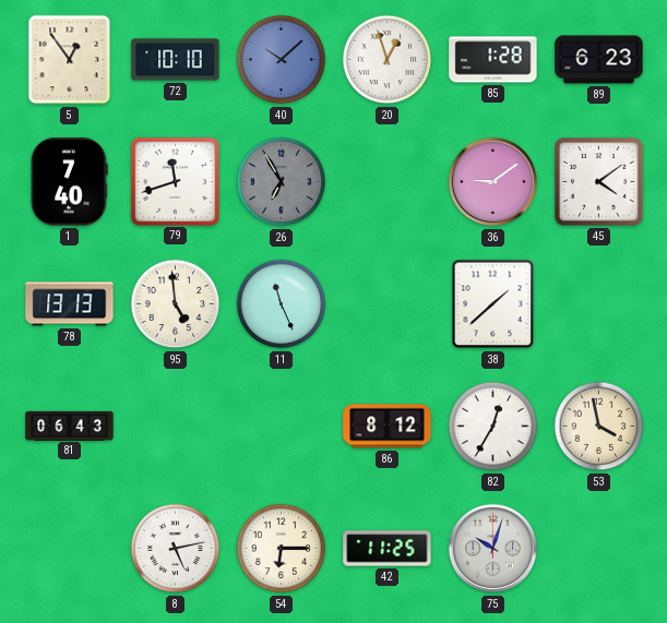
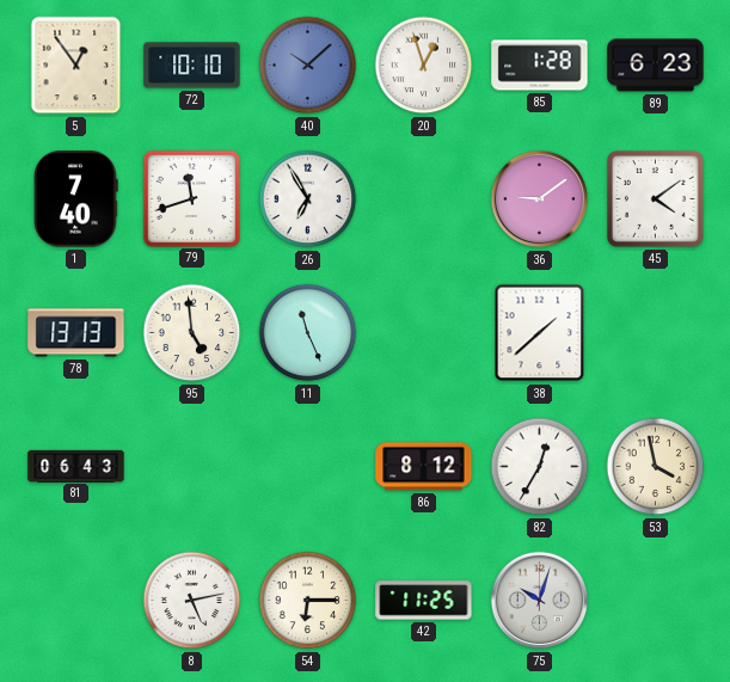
26 dial: grey -> white
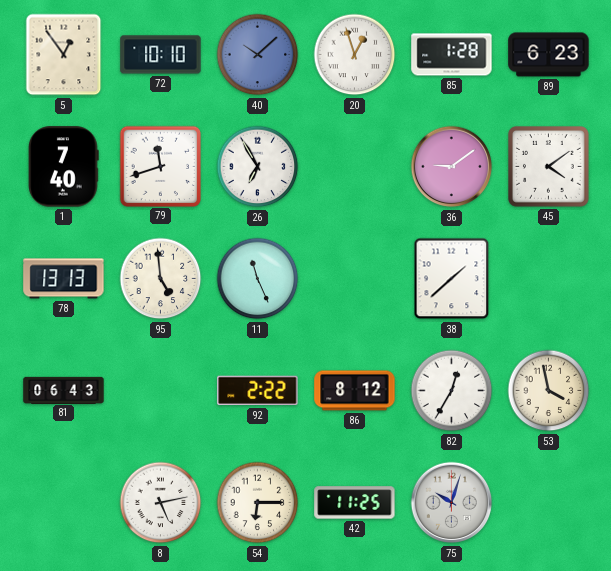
92: none -> 2:22
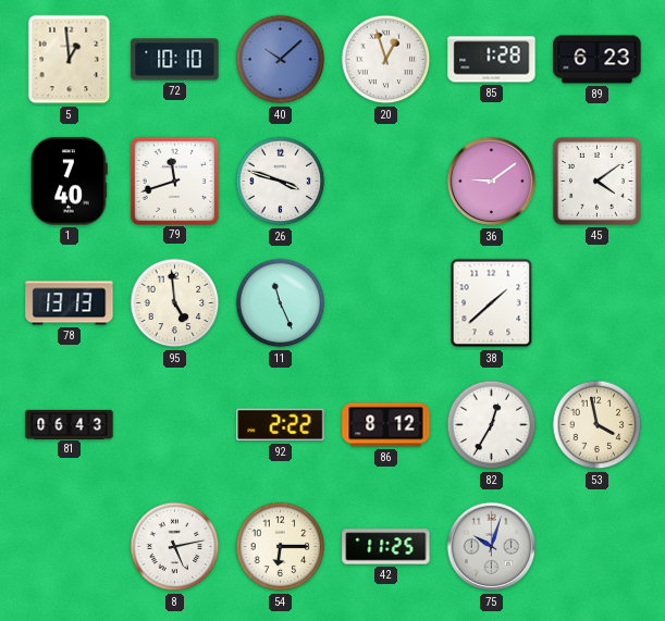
5: 12:54 -> 12:59
26: 6:55 -> 3:48
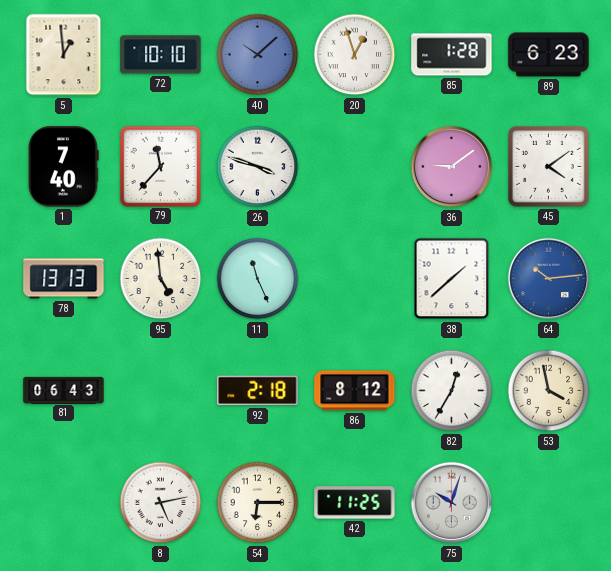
79: 11:42 -> 11:37
64: none -> 10:14
92: 2:22 -> 2:18
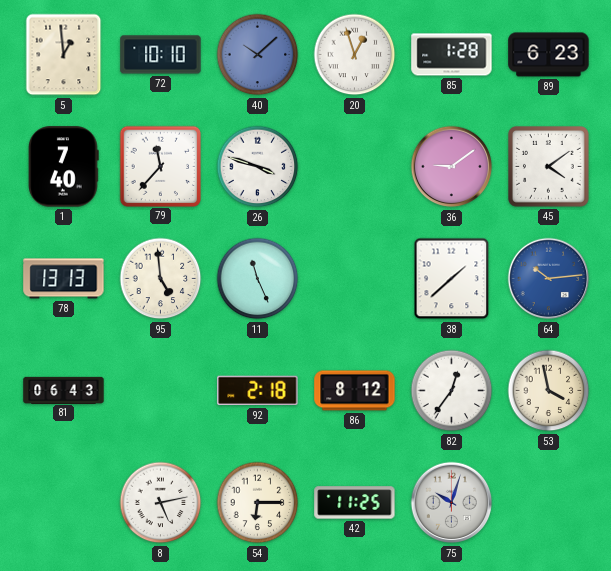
82: 12:35 -> 12:36
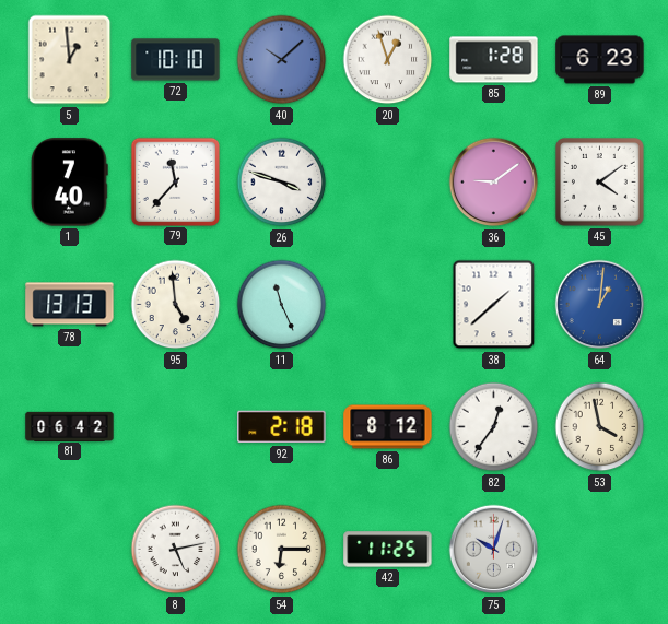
64: 10:14 -> 1:01
81: 06:43 -> 06:42
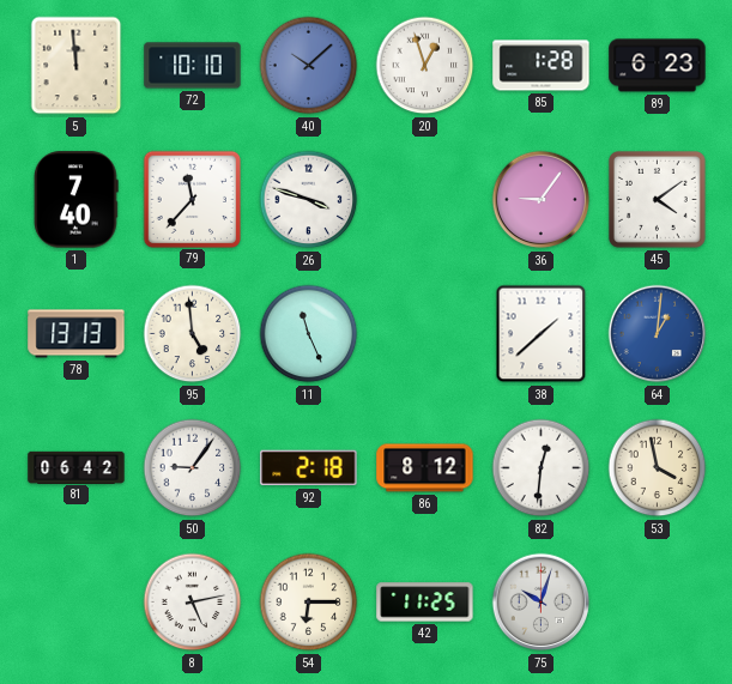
5: 12:59 -> 11:59
36: 9:09 -> 9:06
50: none -> 9:06
82: 12:36 -> 12:31
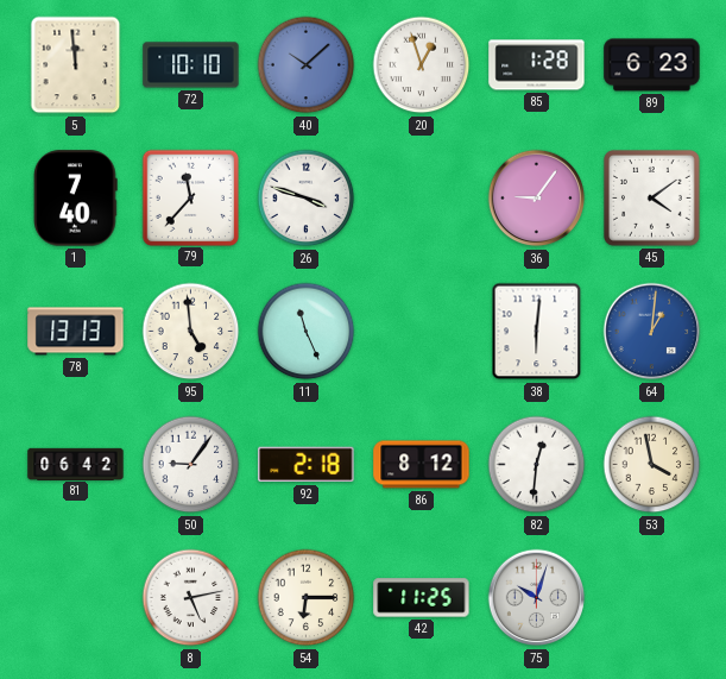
38: 1:38 -> 6:01
